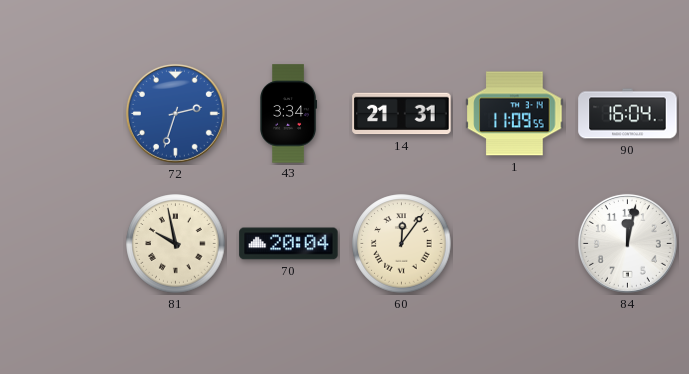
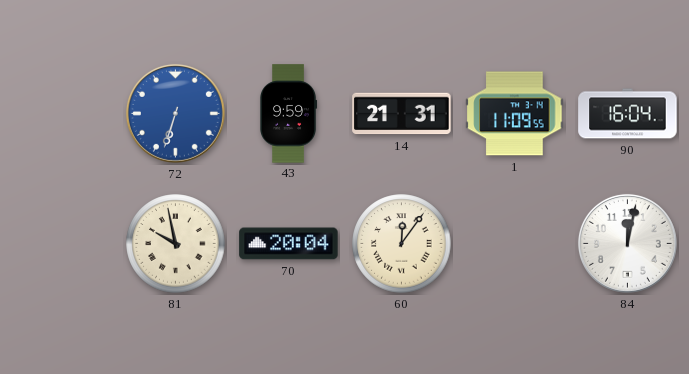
72: 2:33 -> 6:33
43: 3:34 -> 9:59
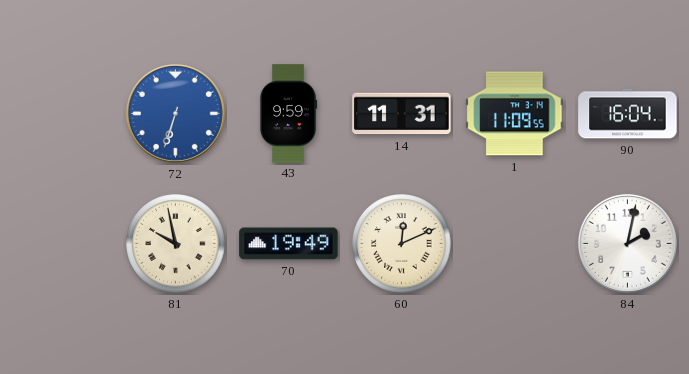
14: 21:31 -> 11:31
70: 20:04 -> 19:49
60: 12:06 -> 12:11
84: 12:02 -> 2:02
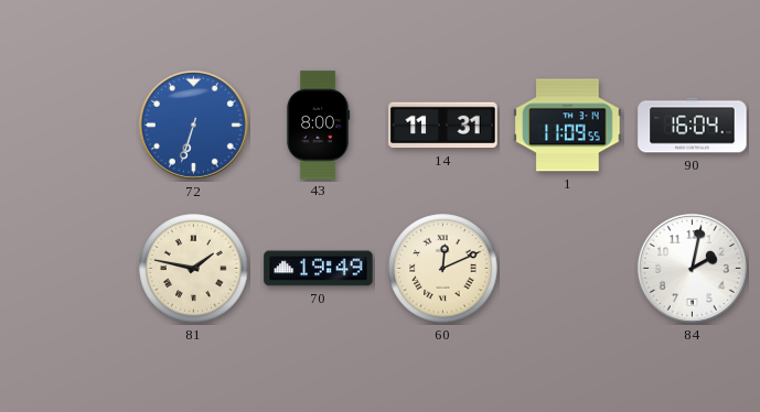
43: 9:59 -> 8:00
81: 9:58 -> 1:47
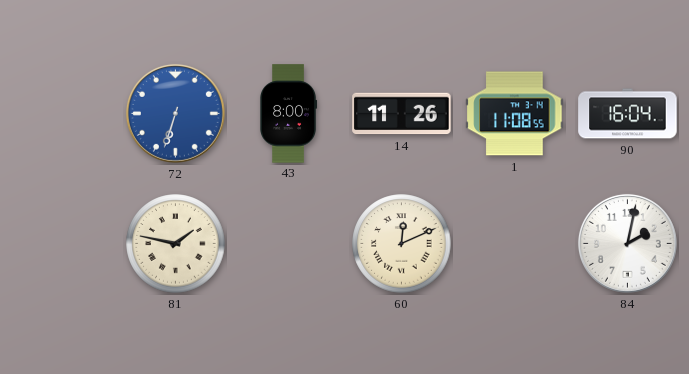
14: 11:31 -> 11:26
1: 11:09 -> 11:08
70: 19:49 -> none
